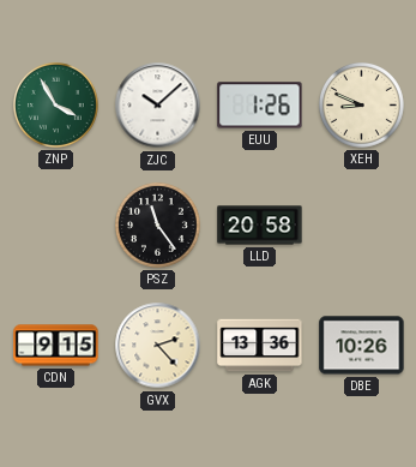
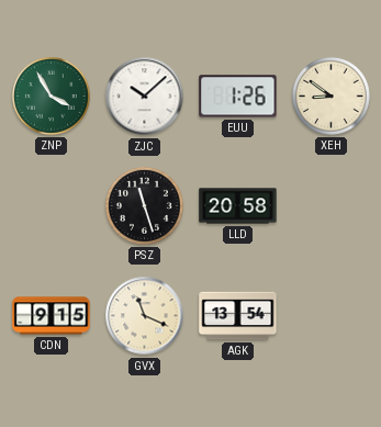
XEH: 8:49 -> 8:51
PSZ: 11:24 -> 11:27
GVX: 2:23 -> 11:19
AGK: 13:36 -> 13:54
DBE: 10:26 -> none
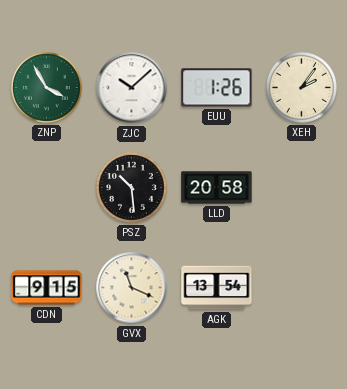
XEH: 8:51 -> 2:06
PSZ: 11:27 -> 10:29
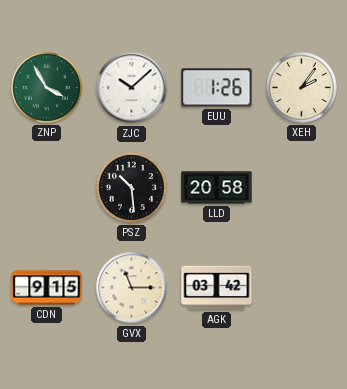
GVX: 11:19 -> 11:15
AGK: 13:54 -> 03:42
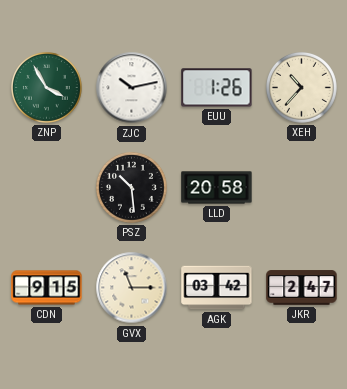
ZJC: 10:08 -> 10:13
XEH: 2:06 -> 10:37
JKR: none -> 2:47
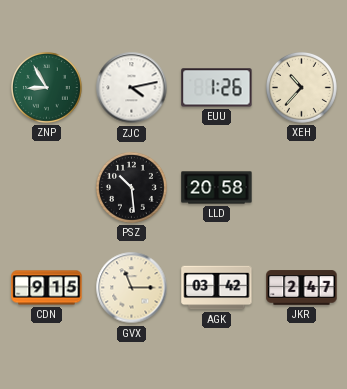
ZNP: 3:55 -> 8:55
ZJC: 10:13 -> 4:13
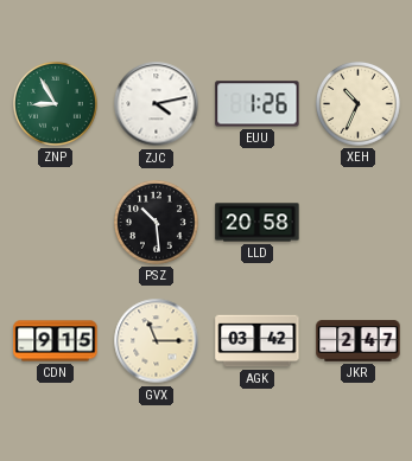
XEH: 10:37 -> 10:34
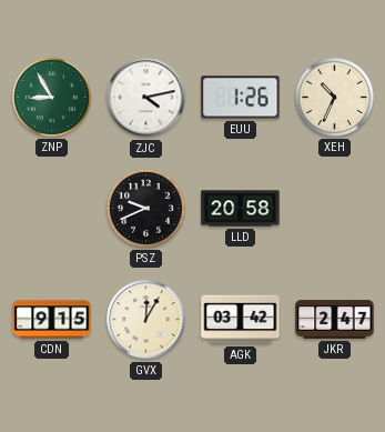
PSZ: 10:29 -> 9:41
GVX: 11:15 -> 12:05
